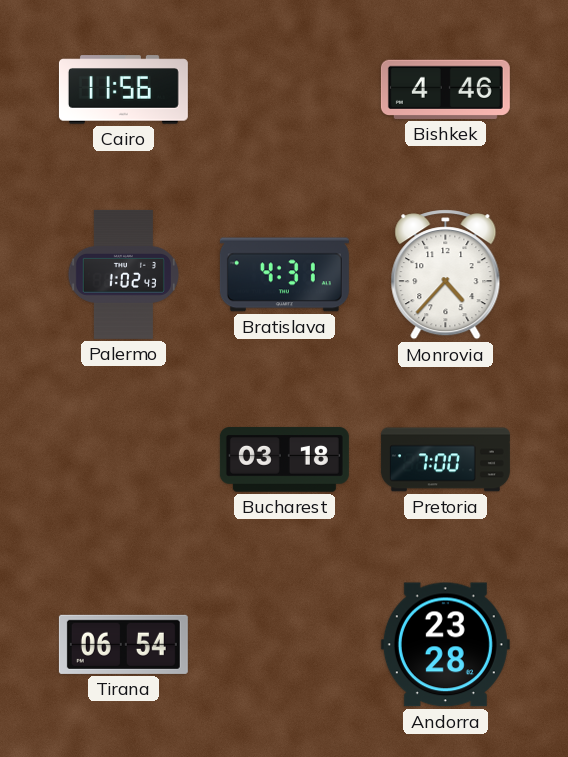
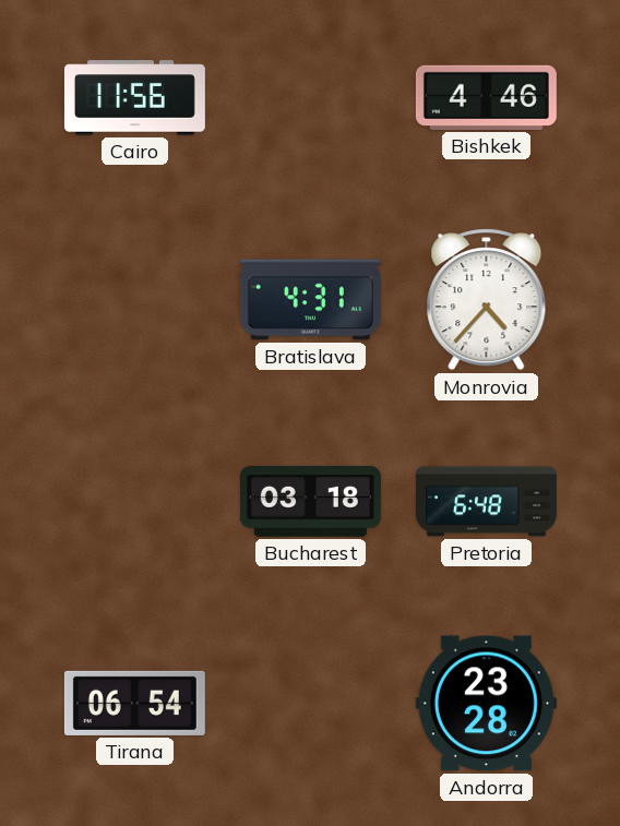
Palermo: 1:02 -> none
Pretoria: 7:00 -> 6:48
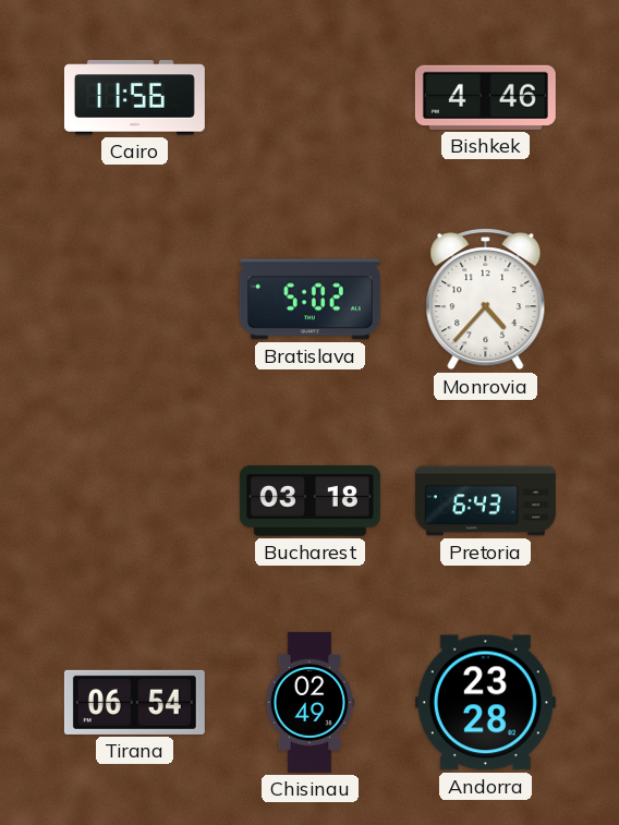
Bratislava: 4:31 -> 5:02
Pretoria: 6:48 -> 6:43
Chisinau: none -> 02:49
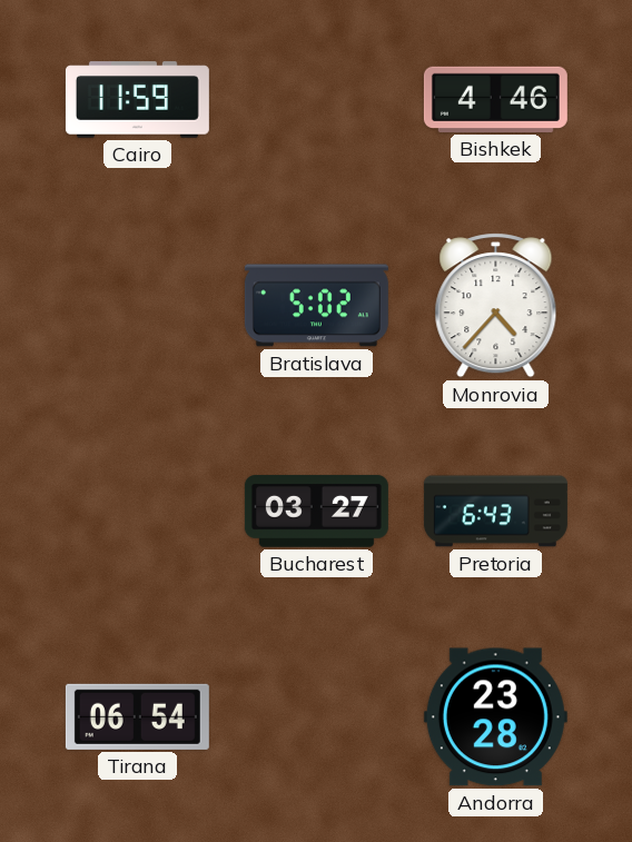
Cairo: 11:56 -> 11:59
Bucharest: 03:18 -> 03:27
Chisinau: 02:49 -> none
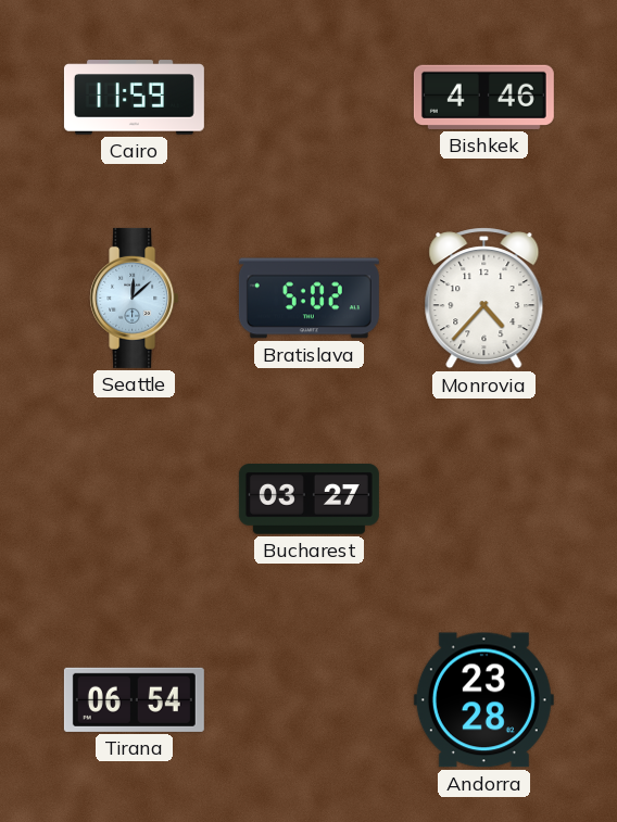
Seattle: none -> 12:08
Pretoria: 6:43 -> none
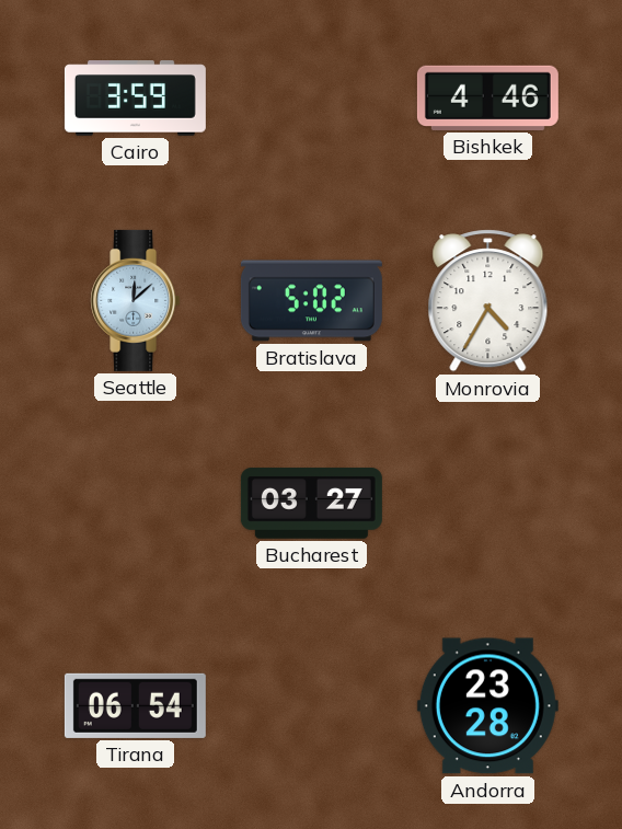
Cairo: 11:59 -> 3:59
Monrovia: 4:37 -> 4:35
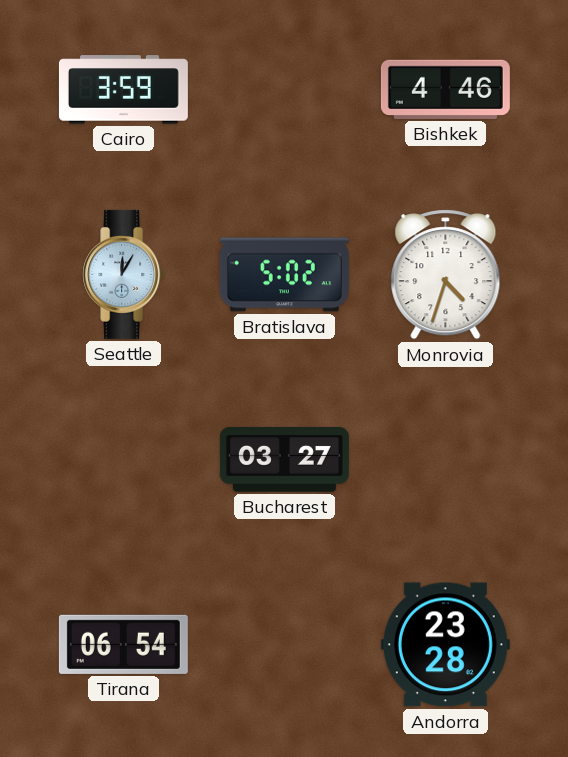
Seattle: 12:08 -> 12:05
Monrovia: 4:35 -> 4:33
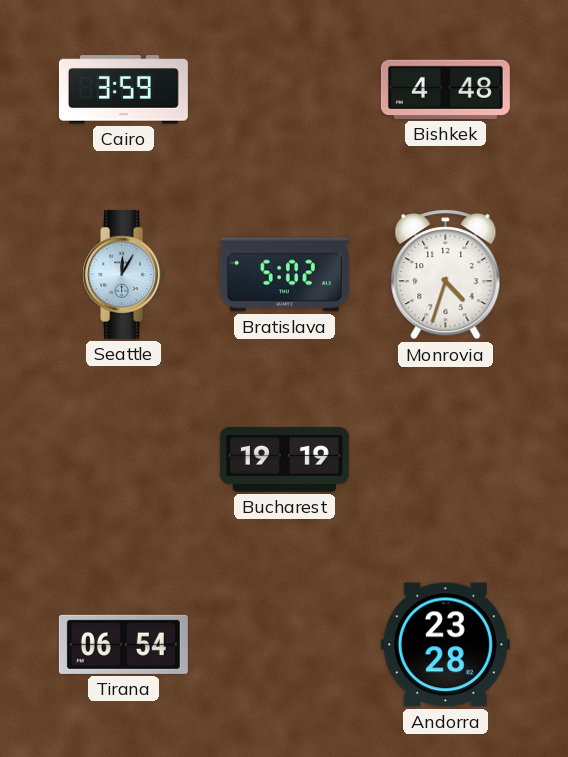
Bishkek: 4:46 -> 4:48
Bucharest: 03:27 -> 19:19
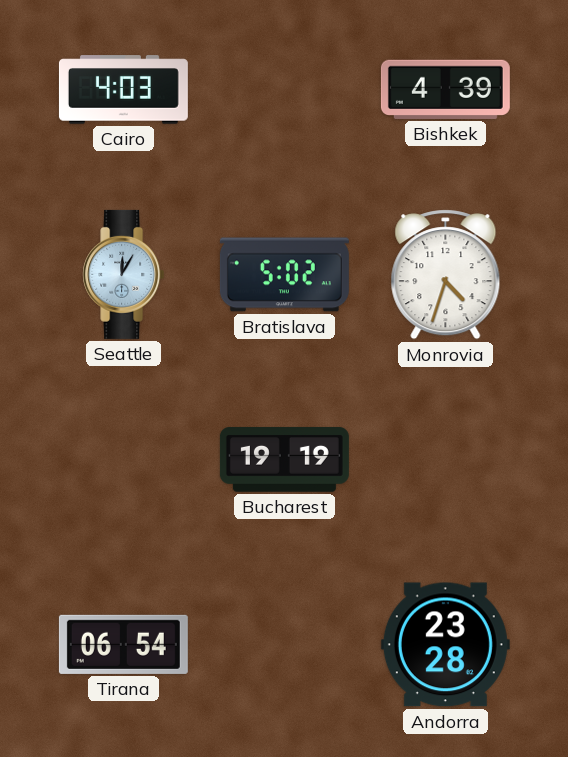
Cairo: 3:59 -> 4:03
Bishkek: 4:48 -> 4:39
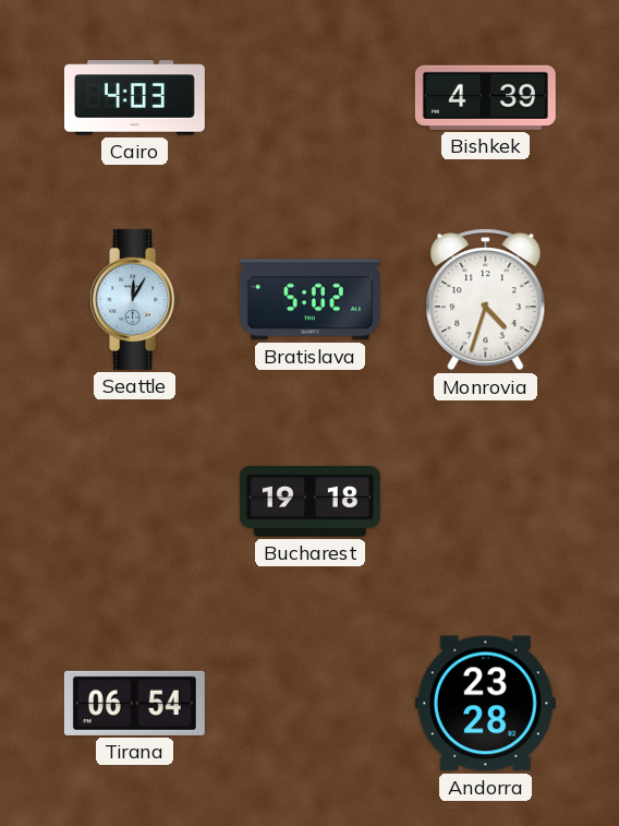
Bucharest: 19:19 -> 19:18
